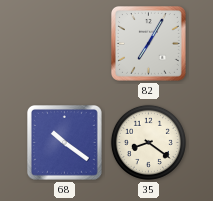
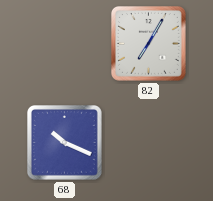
68: 10:21 -> 10:19
35: 8:21 -> none
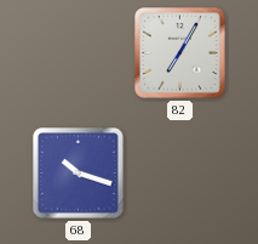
68: 10:19 -> 10:18
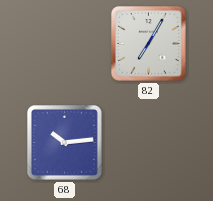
68: 10:18 -> 10:14
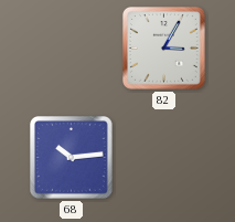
82: 7:05 -> 3:05
